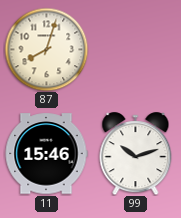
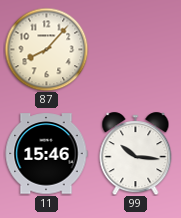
87: 8:03 -> 8:07
99: 10:12 -> 10:16
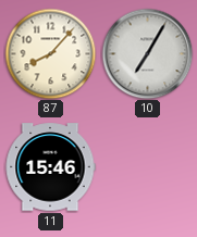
10: none -> 7:05
99: 10:16 -> none
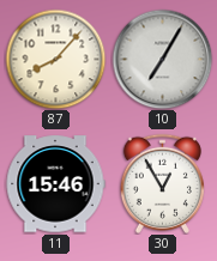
30: none -> 12:55
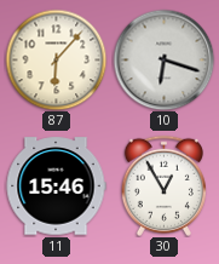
87: 8:07 -> 6:07
10: 7:05 -> 6:18
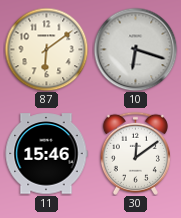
87: 6:07 -> 6:09
30: 12:55 -> 12:09
